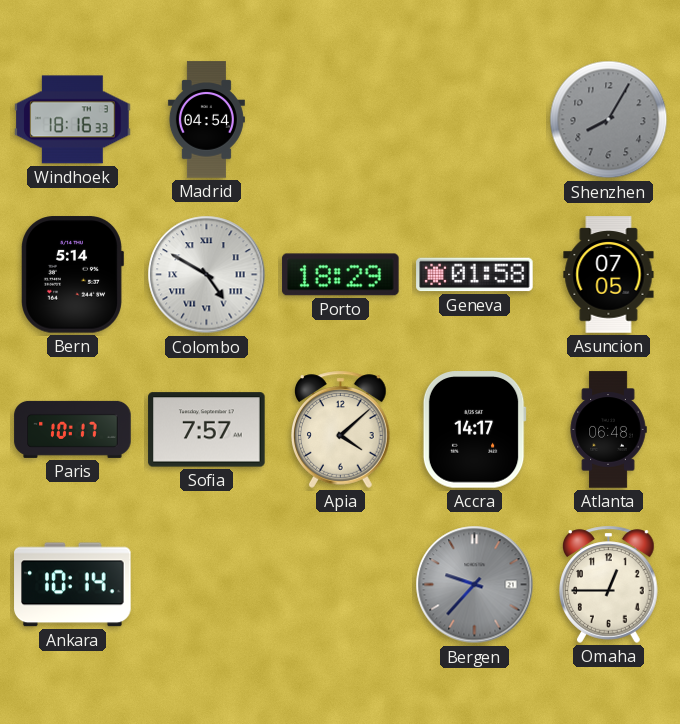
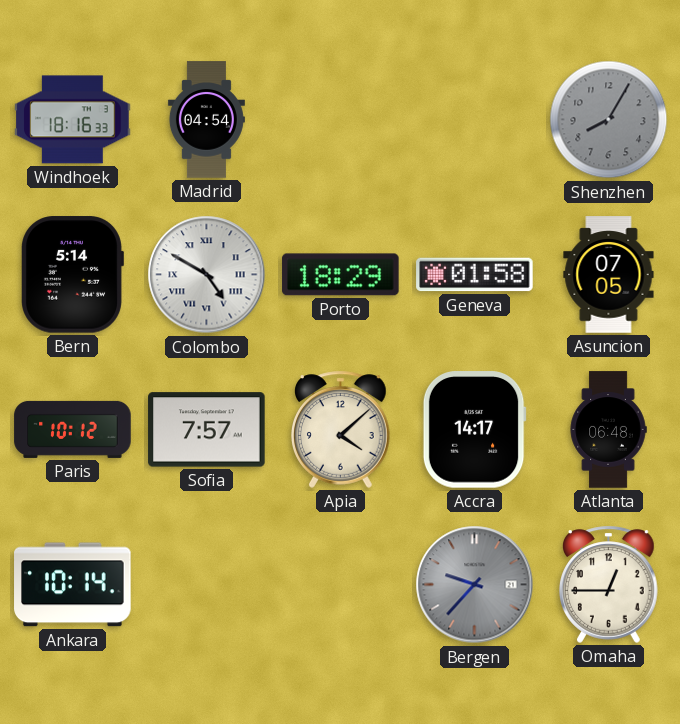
Paris: 10:17 -> 10:12
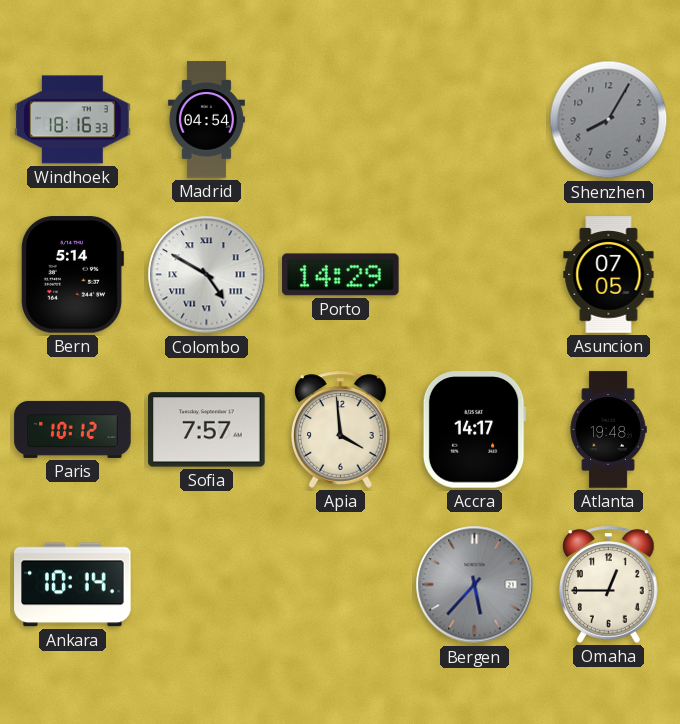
Porto: 18:29 -> 14:29
Geneva: 01:58 -> none
Apia: 4:08 -> 3:59
Atlanta: 06:48 -> 19:48
Bergen: 9:37 -> 5:37
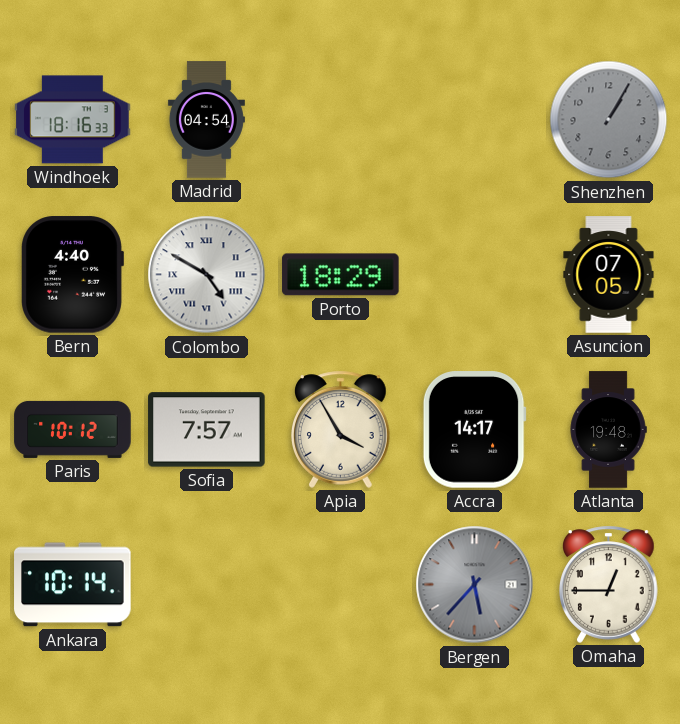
Shenzhen: 8:05 -> 1:05
Bern: 5:14 -> 4:40
Porto: 14:29 -> 18:29
Apia: 3:59 -> 3:55
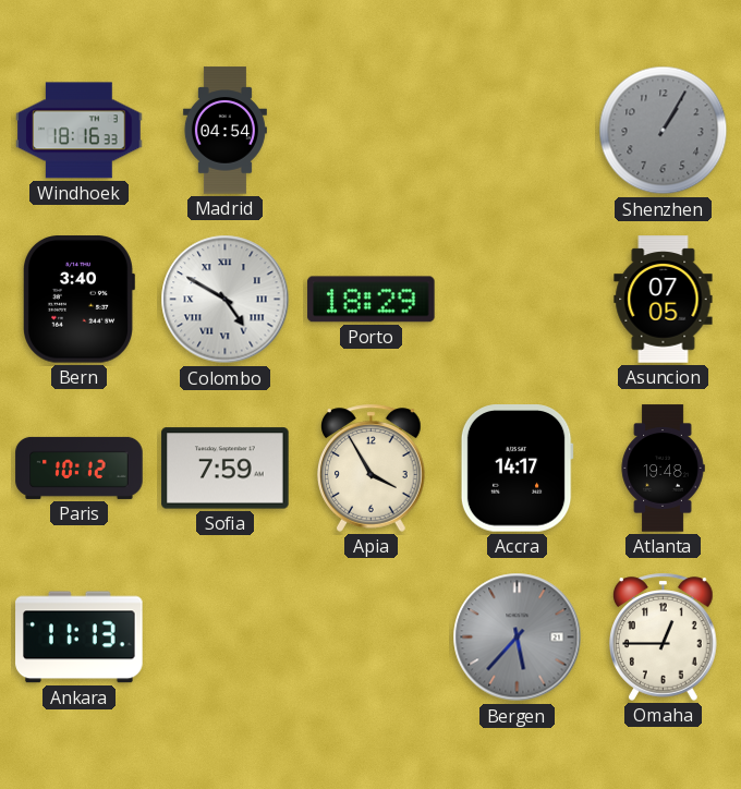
Bern: 4:40 -> 3:40
Sofia: 7:57 -> 7:59
Ankara: 10:14 -> 11:13
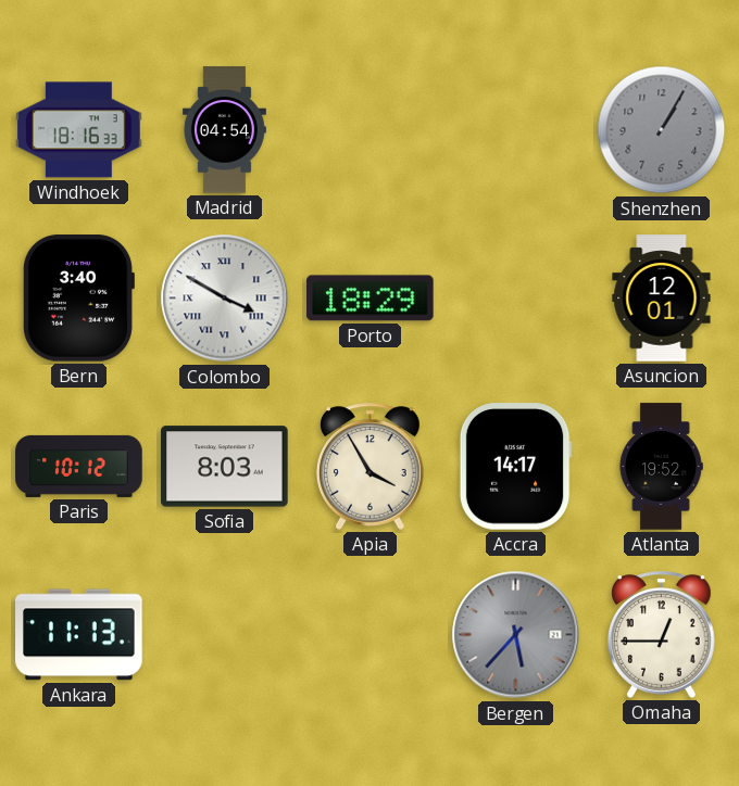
Colombo: 4:50 -> 3:50
Asuncion: 07:05 -> 12:01
Sofia: 7:59 -> 8:03
Atlanta: 19:48 -> 19:52
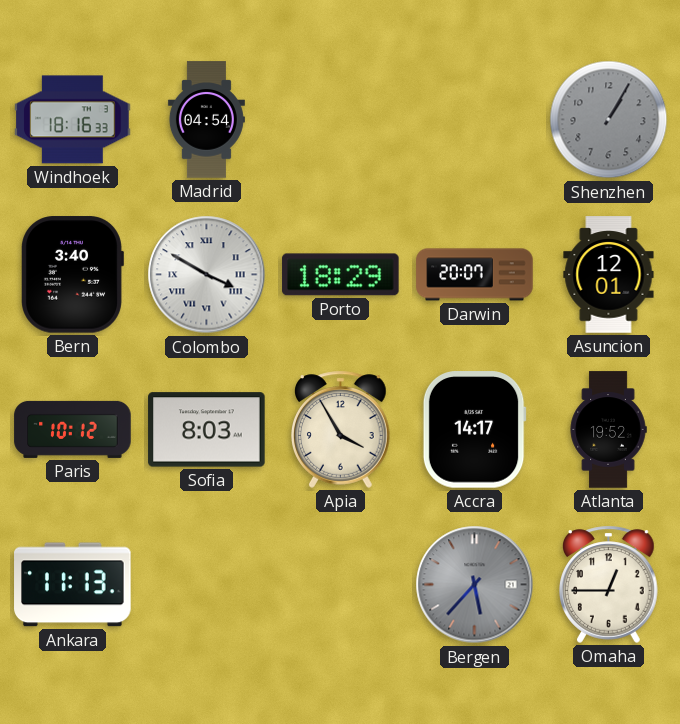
Darwin: none -> 20:07
